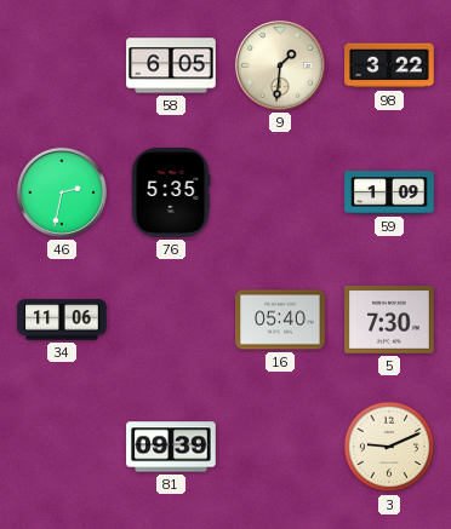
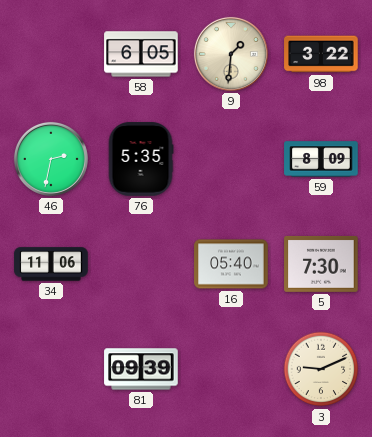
59: 1:09 -> 8:09
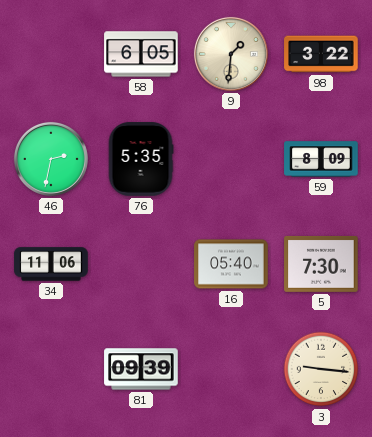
3: 9:11 -> 9:16
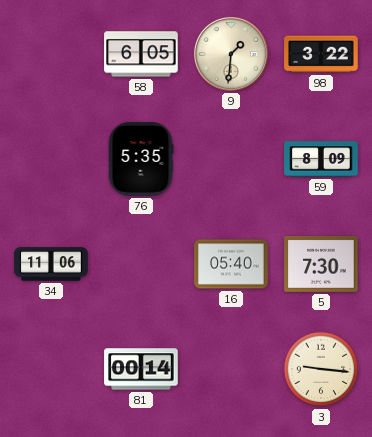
46: 2:32 -> none
81: 09:39 -> 00:14
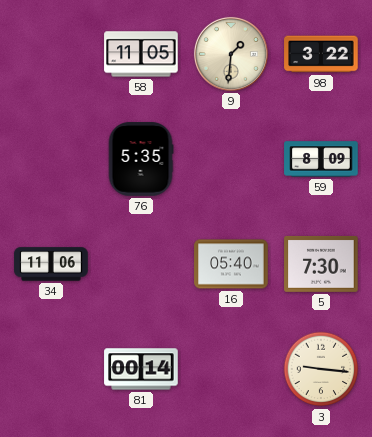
58: 6:05 -> 11:05
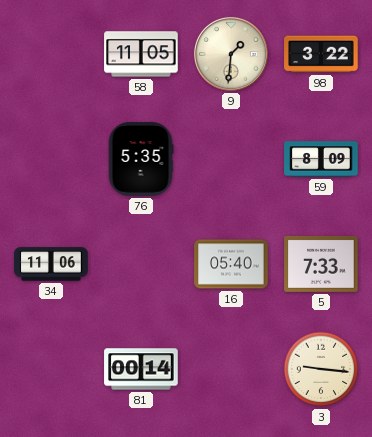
5: 7:30 -> 7:33
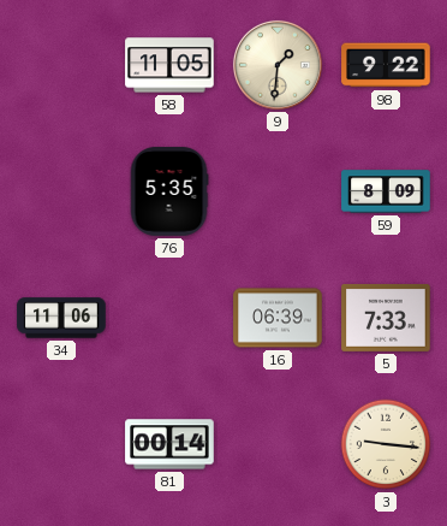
98: 3:22 -> 9:22
16: 05:40 -> 06:39
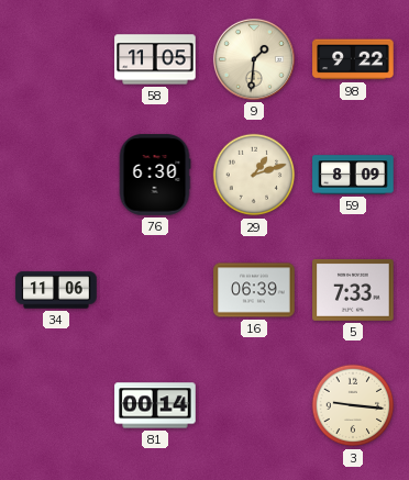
76: 5:35 -> 6:30
29: none -> 1:12
